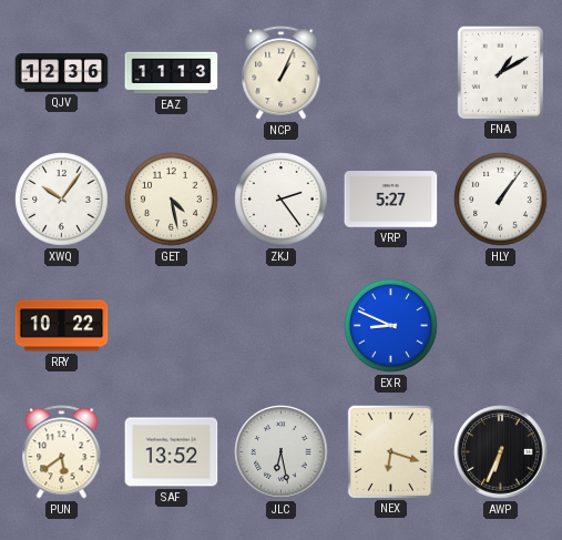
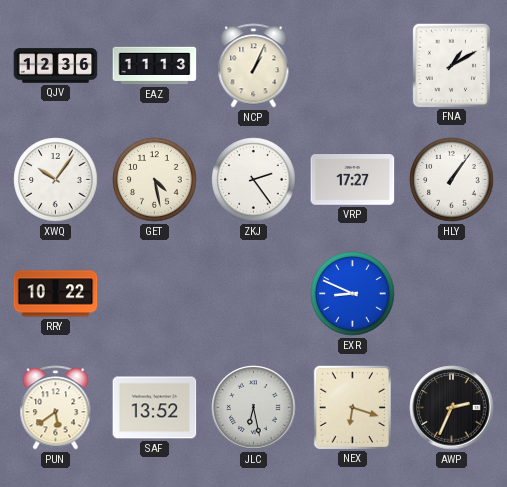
VRP: 5:27 -> 17:27
AWP: 6:34 -> 2:34
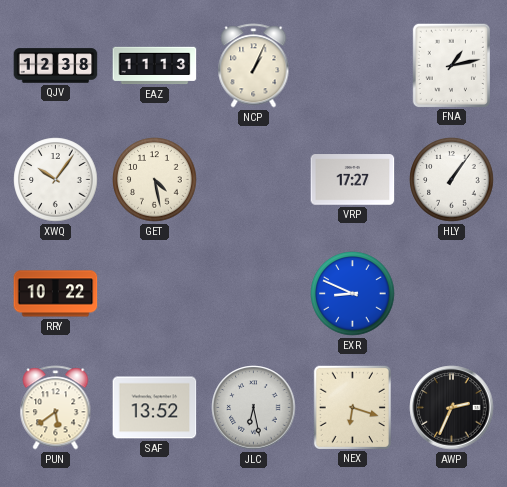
QJV: 12:36 -> 12:38
FNA: 1:10 -> 1:13
ZKJ: 2:24 -> none
